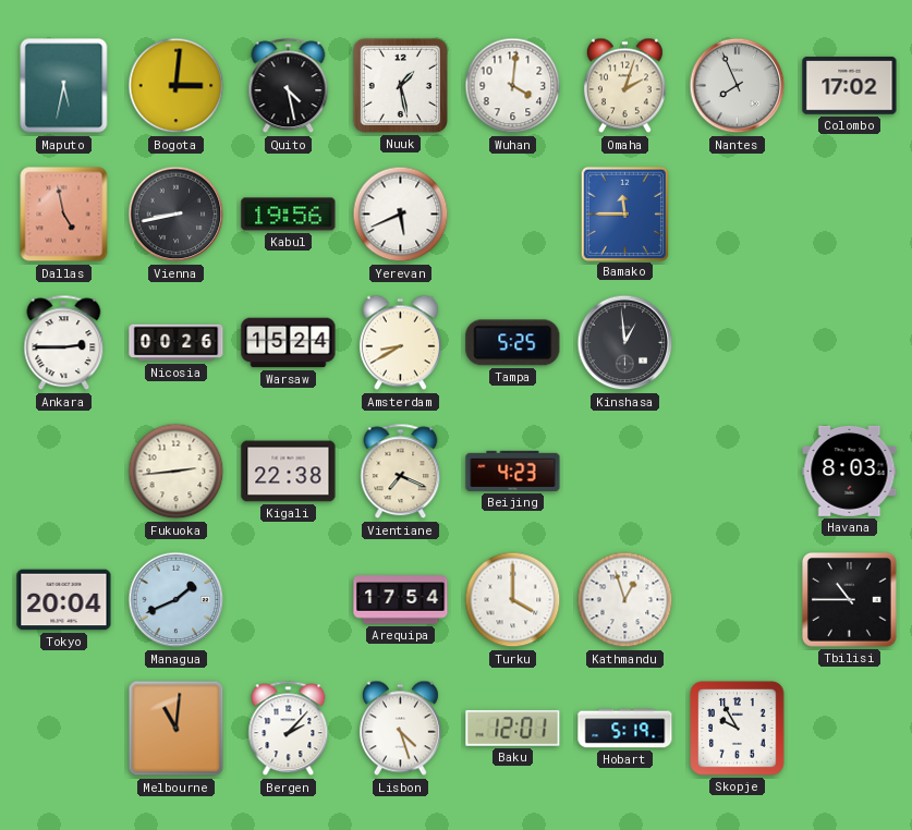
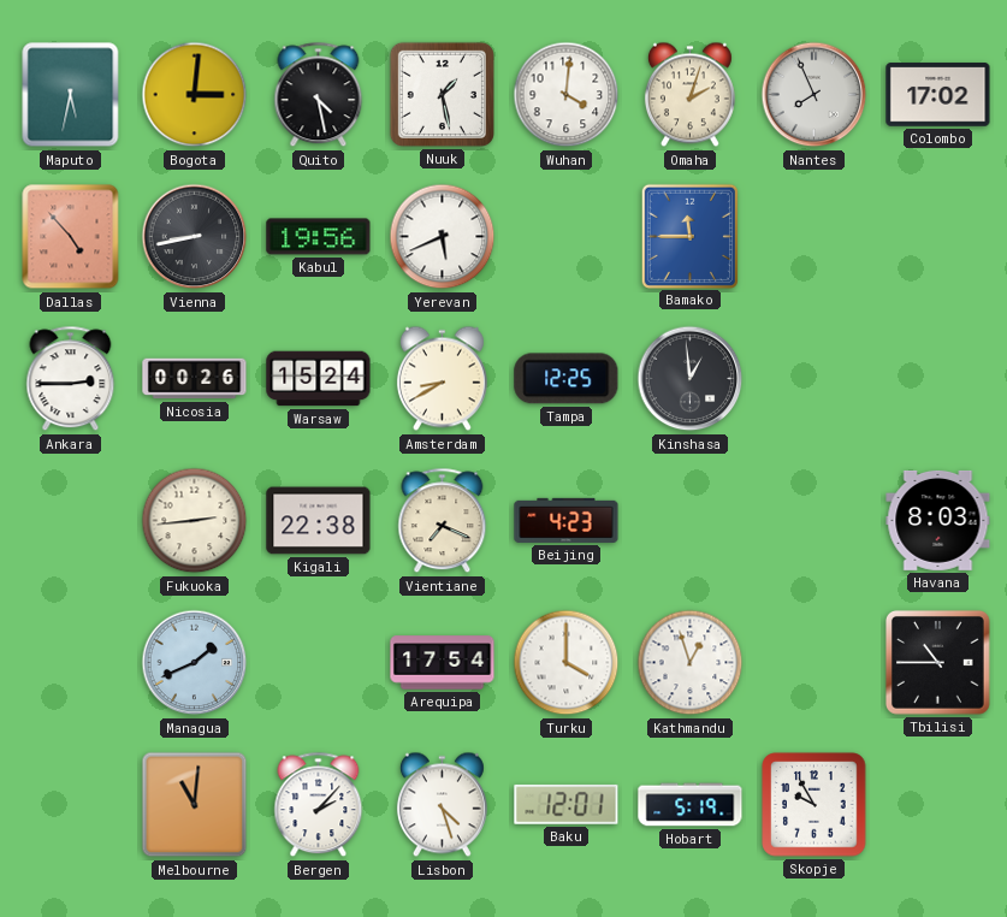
Dallas: 4:58 -> 4:53
Tampa: 5:25 -> 12:25
Tokyo: 20:04 -> none
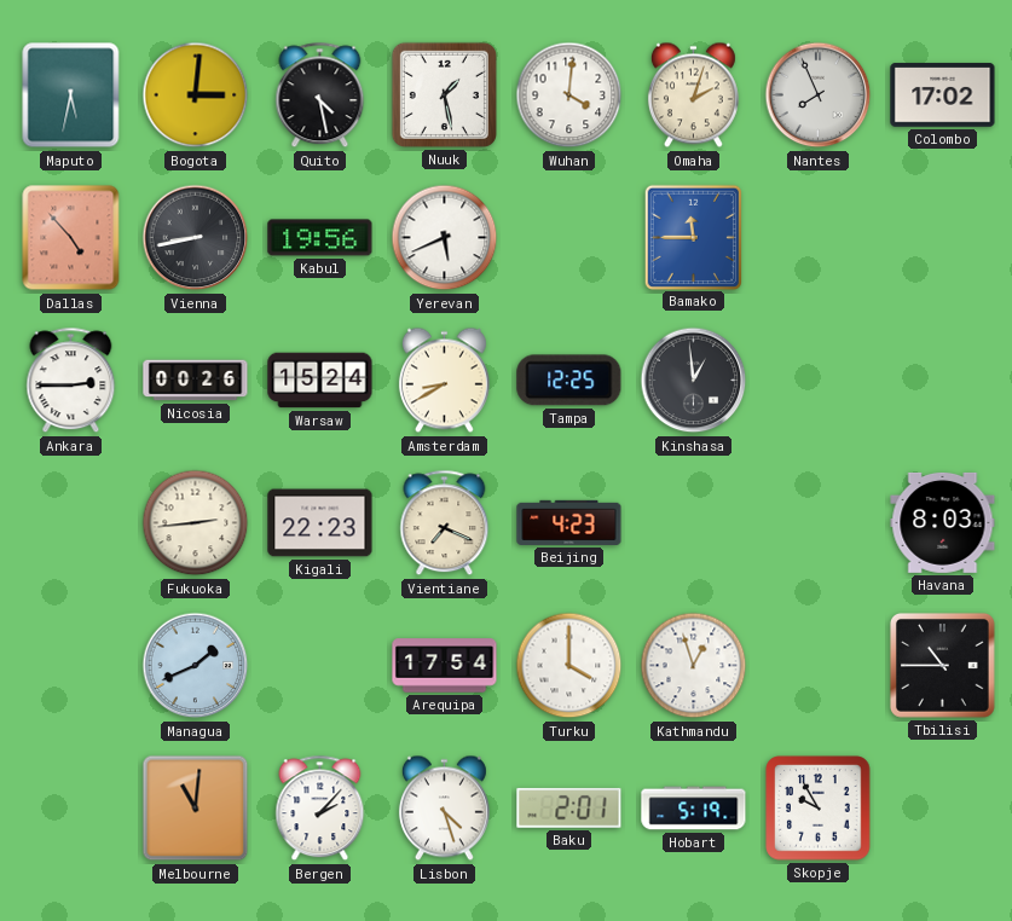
Kigali: 22:38 -> 22:23
Baku: 12:01 -> 2:01
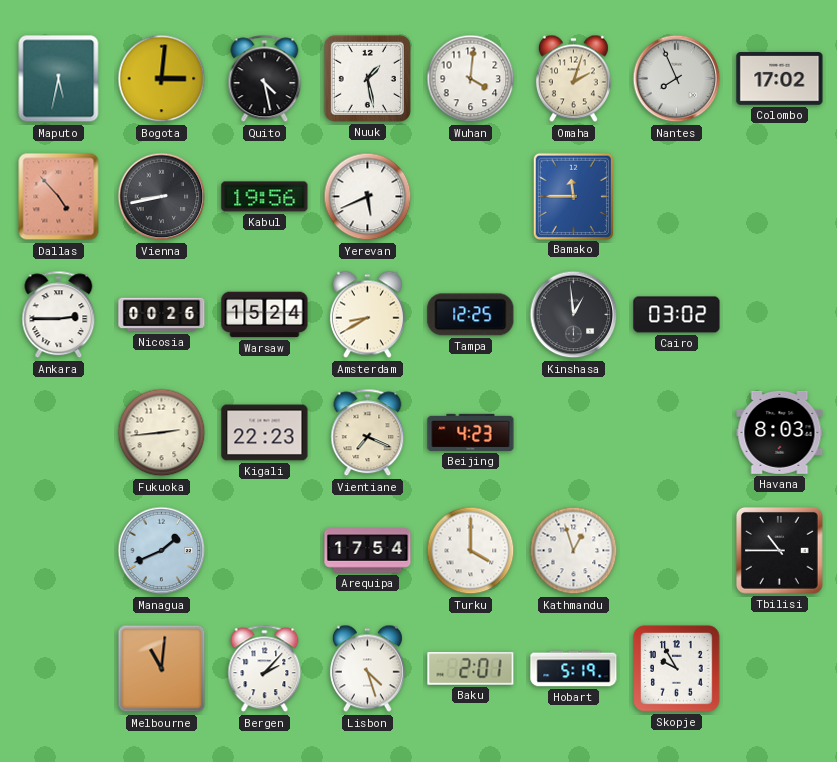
Cairo: none -> 03:02
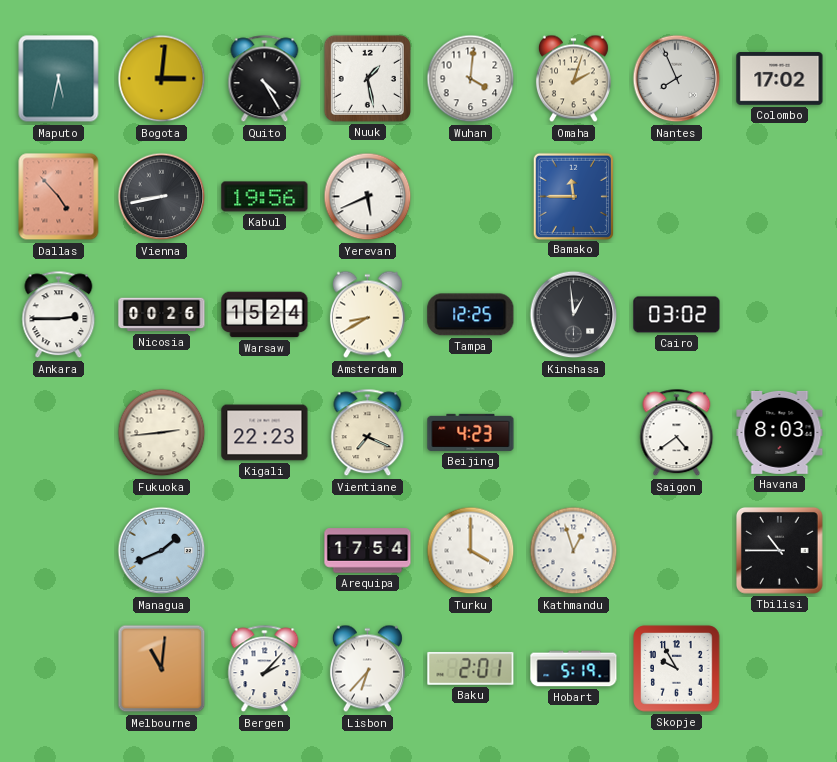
Quito: 4:28 -> 4:25
Saigon: none -> 4:39
Lisbon: 4:27 -> 6:37
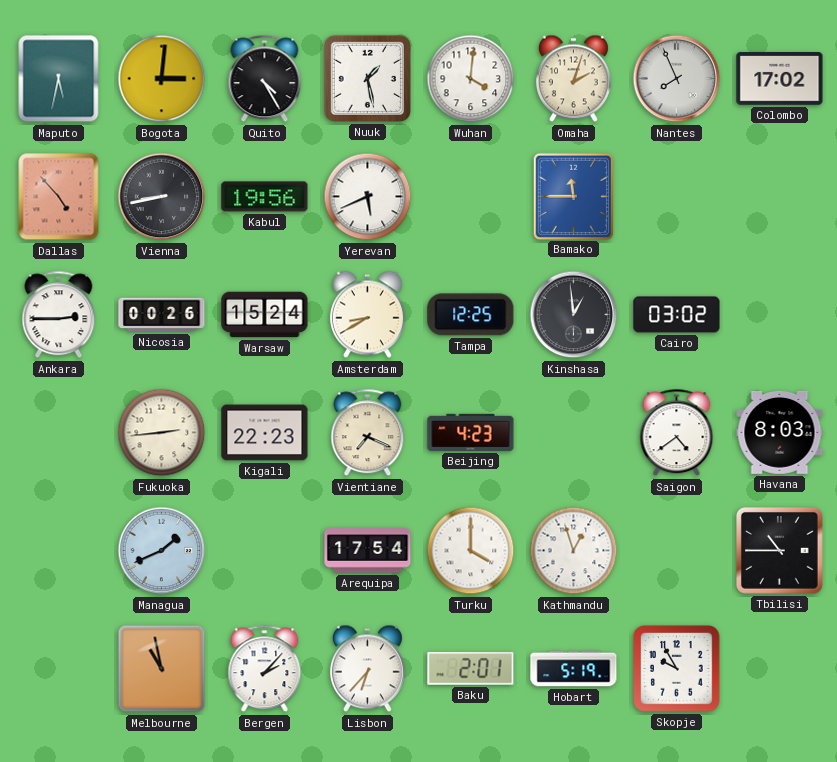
Melbourne: 11:01 -> 10:58
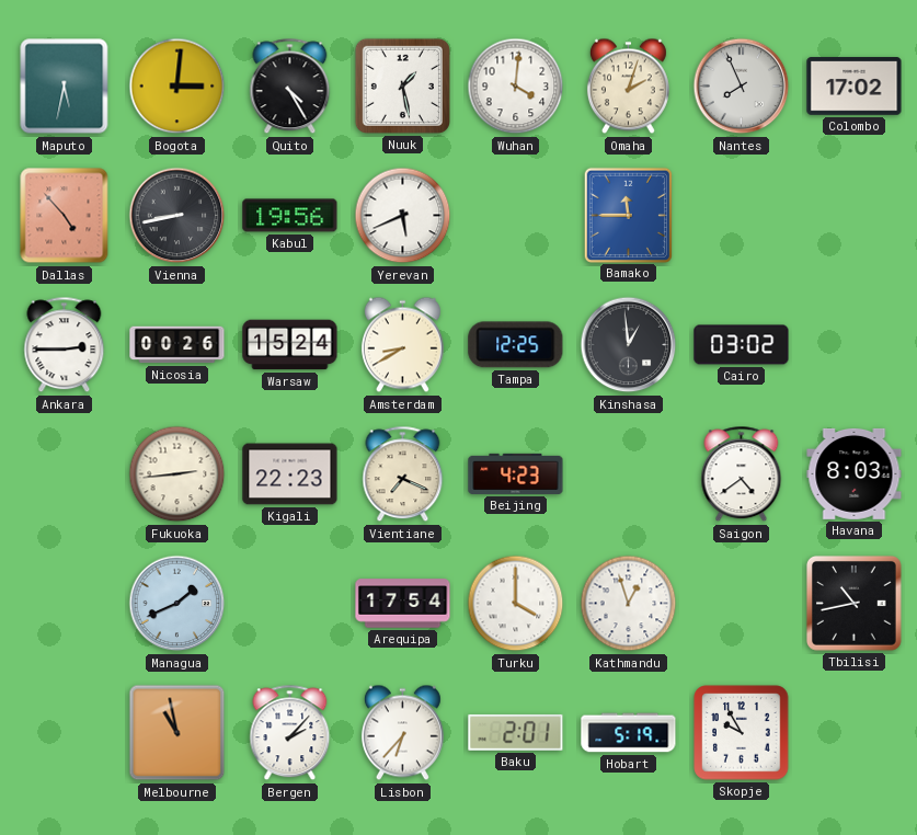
Tbilisi: 10:45 -> 10:43
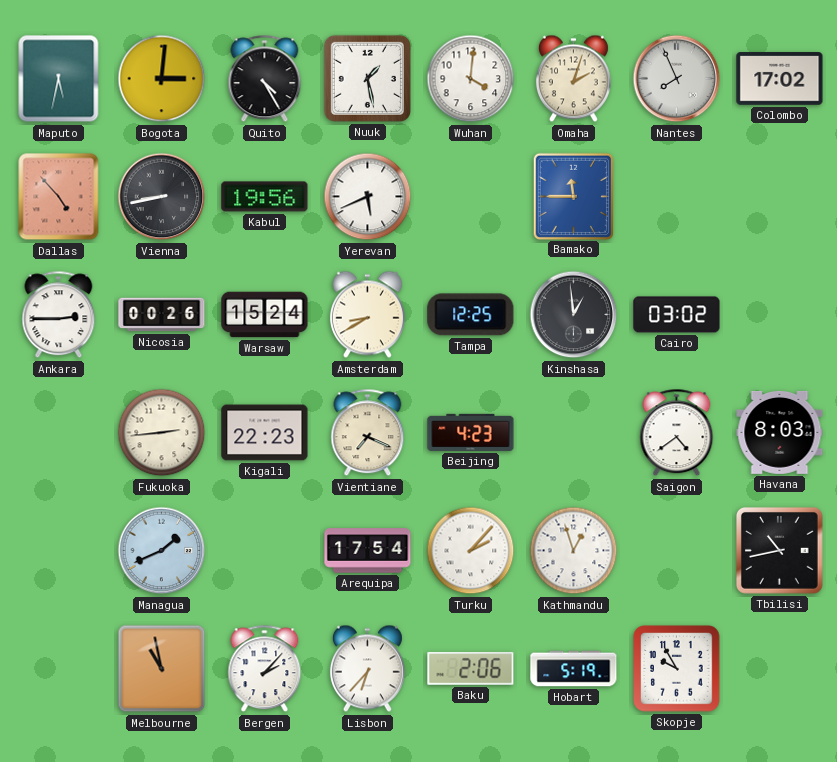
Turku: 4:00 -> 2:07
Baku: 2:01 -> 2:06
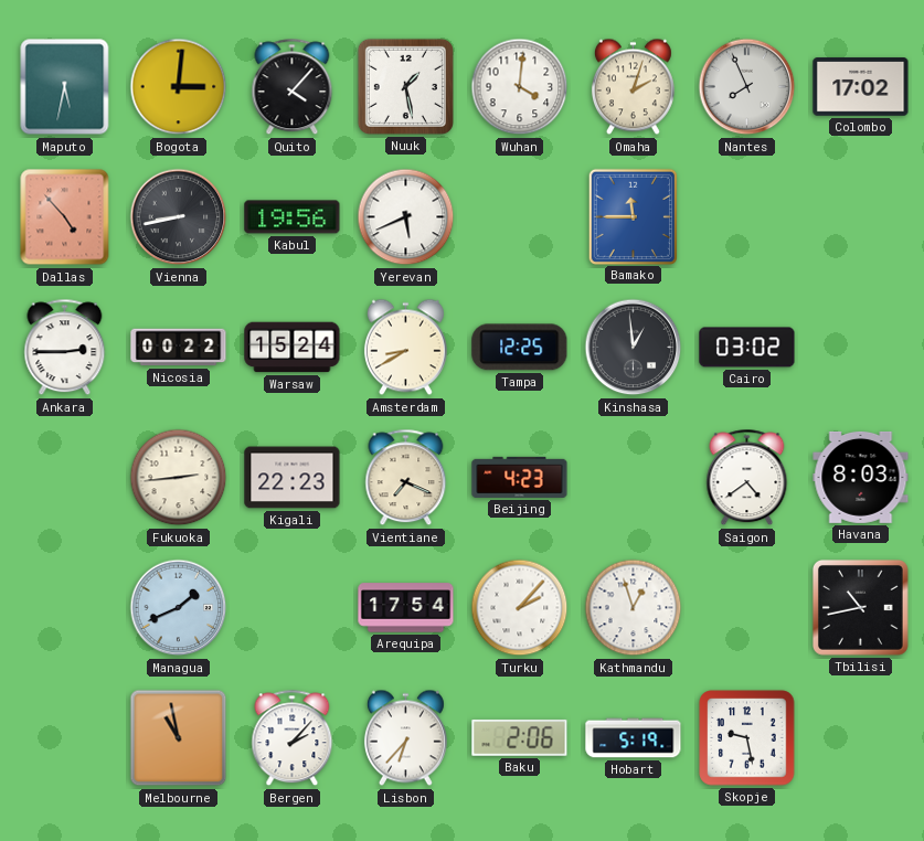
Quito: 4:25 -> 4:07
Nicosia: 00:26 -> 00:22
Skopje: 9:55 -> 9:28
